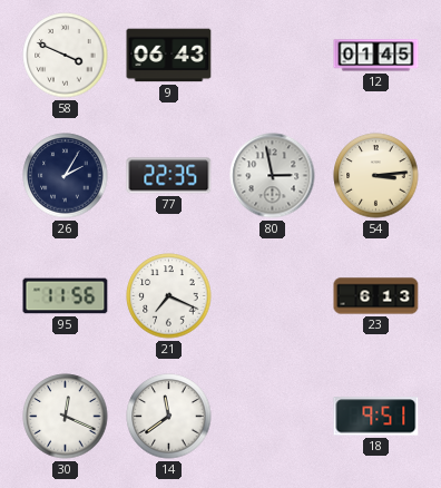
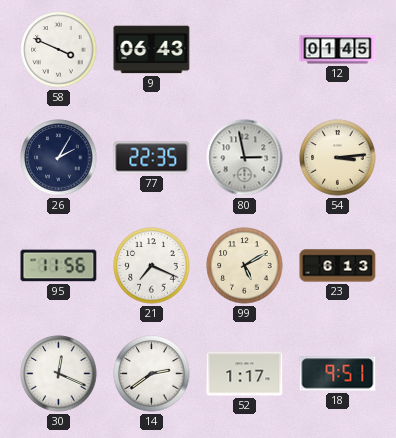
99: none -> 5:10
14: 11:39 -> 2:39
52: none -> 1:17
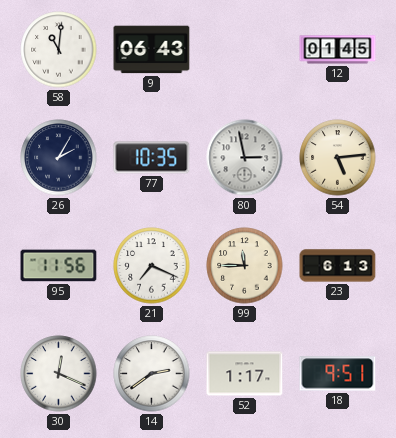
58: 3:49 -> 11:01
77: 22:35 -> 10:35
54: 3:14 -> 5:14
99: 5:10 -> 11:45
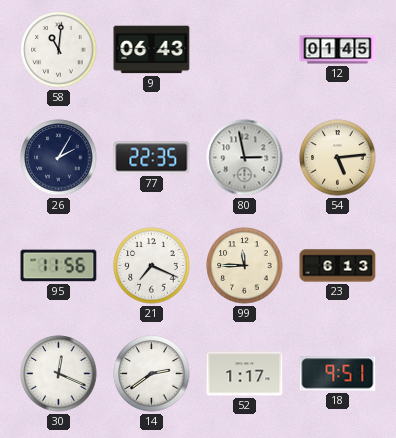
77: 10:35 -> 22:35
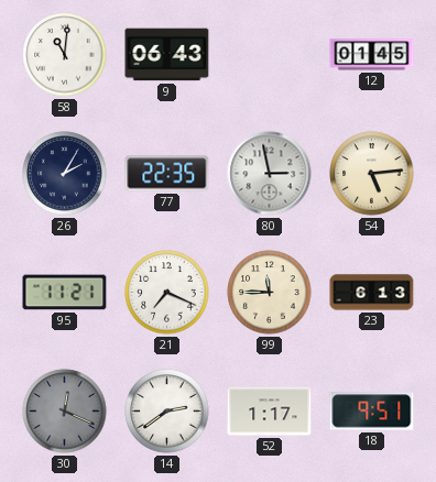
95: 11:56 -> 11:21
30 dial: white -> grey
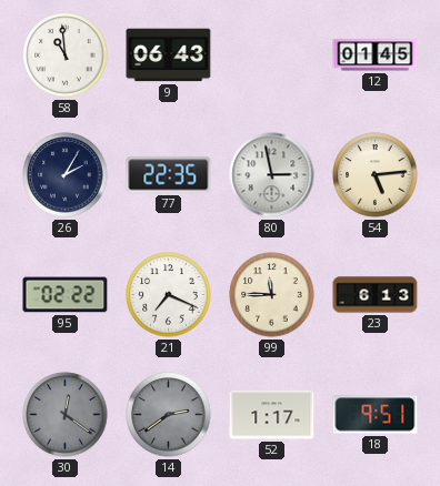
58: 11:01 -> 10:59
95: 11:21 -> 02:22
30: 12:19 -> 12:21
14 dial: white -> grey
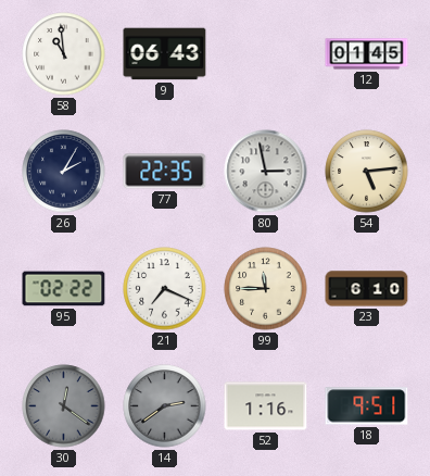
23: 6:13 -> 6:10
52: 1:17 -> 1:16
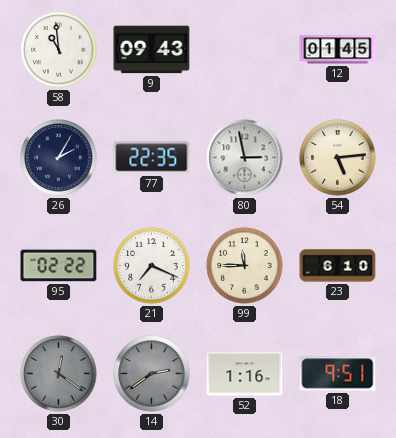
9: 06:43 -> 09:43
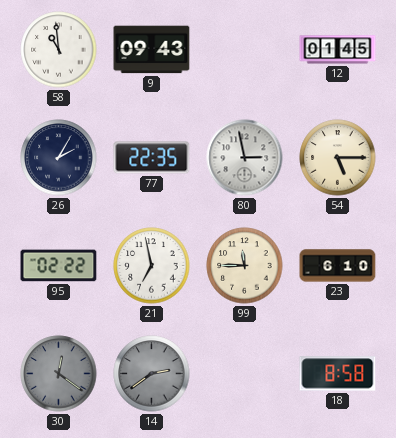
54: 5:14 -> 5:15
21: 7:19 -> 6:58
52: 1:16 -> none
18: 9:51 -> 8:58
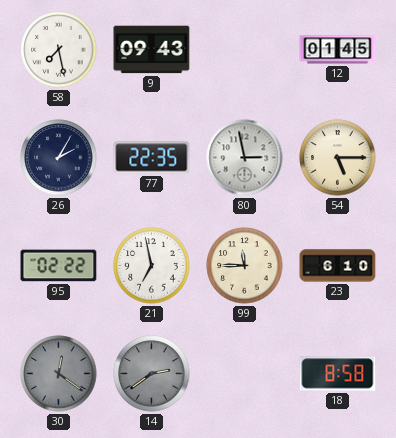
58: 10:59 -> 7:28
